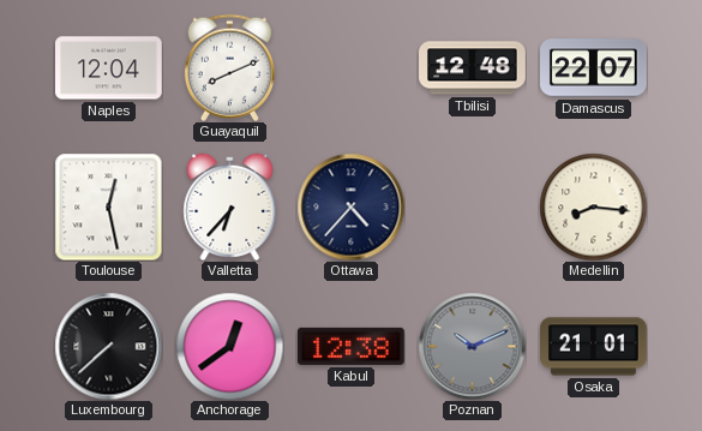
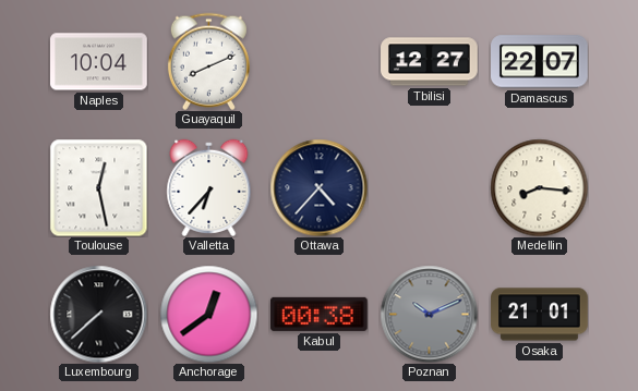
Naples: 12:04 -> 10:04
Tbilisi: 12:48 -> 12:27
Kabul: 12:38 -> 00:38
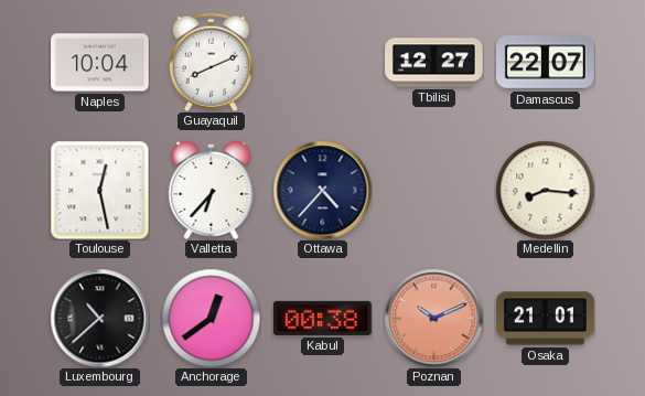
Luxembourg: 7:38 -> 10:38
Poznan dial: grey -> salmon
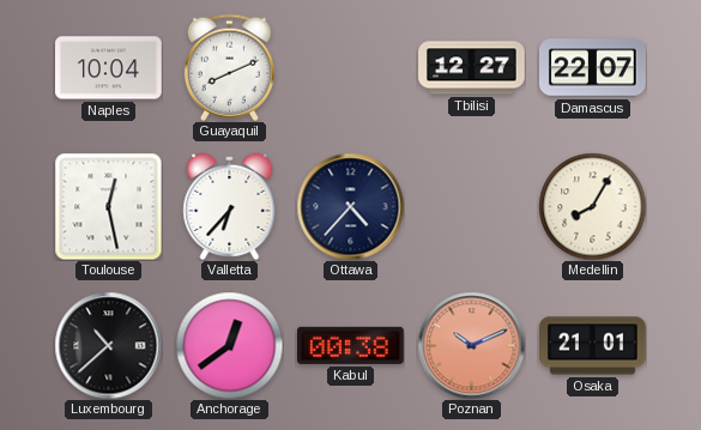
Medellin: 8:16 -> 8:05
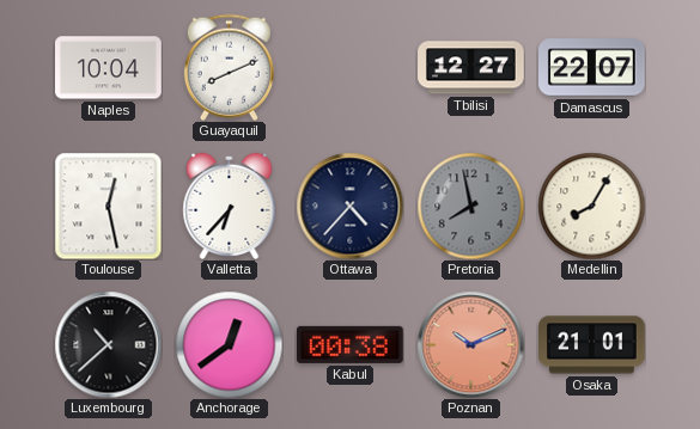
Pretoria: none -> 7:58
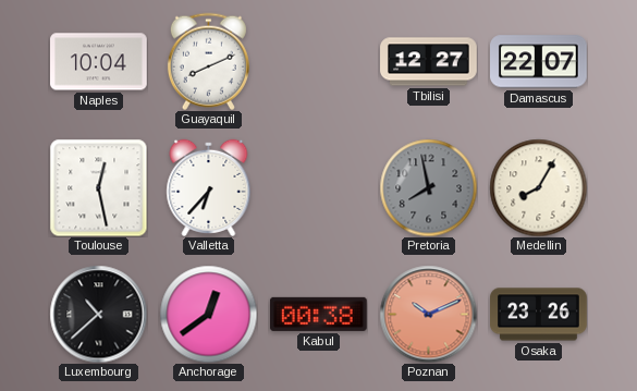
Ottawa: 4:37 -> none
Osaka: 21:01 -> 23:26
